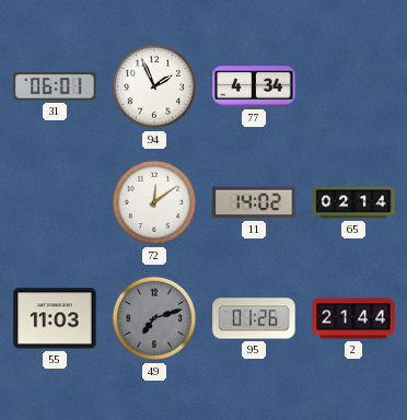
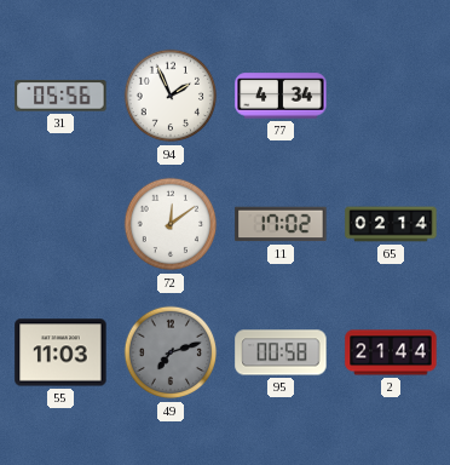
31: 06:01 -> 05:56
11: 14:02 -> 17:02
95: 01:26 -> 00:58
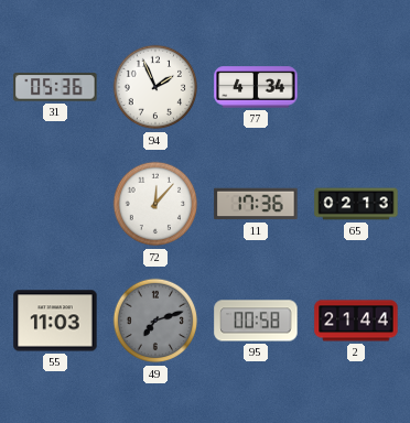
31: 05:56 -> 05:36
72: 12:09 -> 12:07
11: 17:02 -> 17:36
65: 02:14 -> 02:13
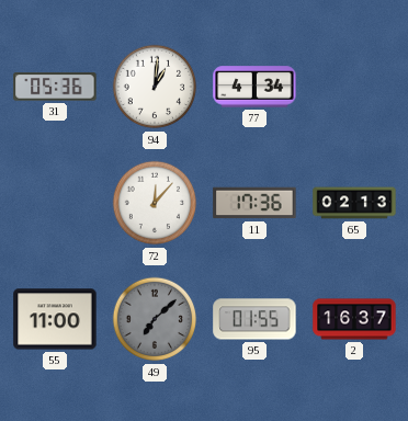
94: 1:56 -> 1:01
55: 11:03 -> 11:00
49: 7:12 -> 7:08
95: 00:58 -> 01:55
2: 21:44 -> 16:37
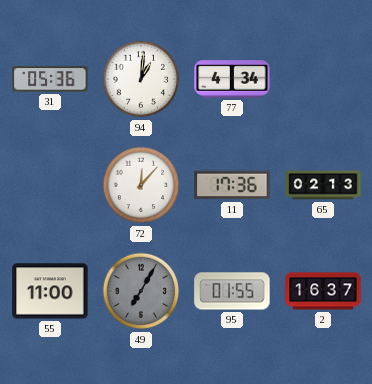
49: 7:08 -> 7:05
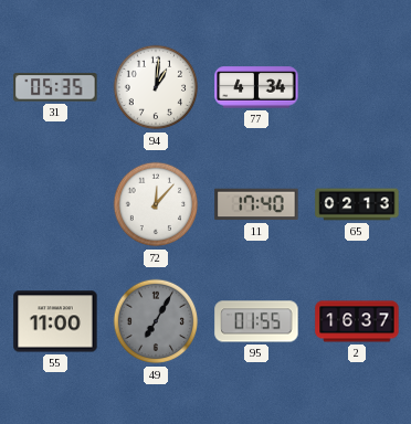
31: 05:36 -> 05:35
11: 17:36 -> 17:40
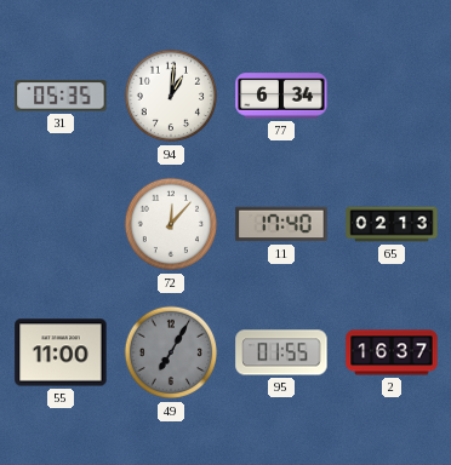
77: 4:34 -> 6:34
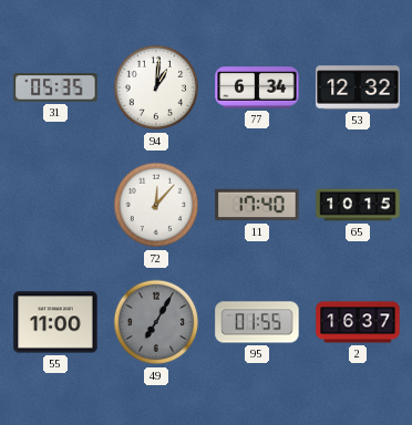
53: none -> 12:32
65: 02:13 -> 10:15
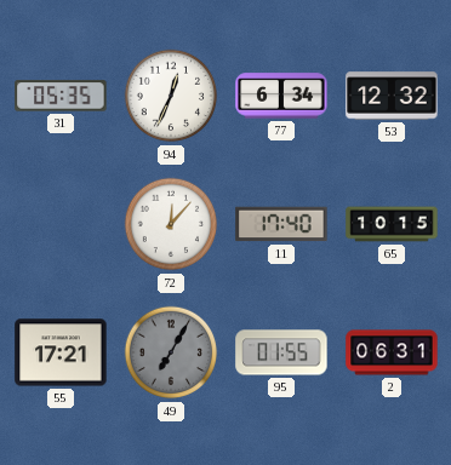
94: 1:01 -> 12:34
55: 11:00 -> 17:21
2: 16:37 -> 06:31
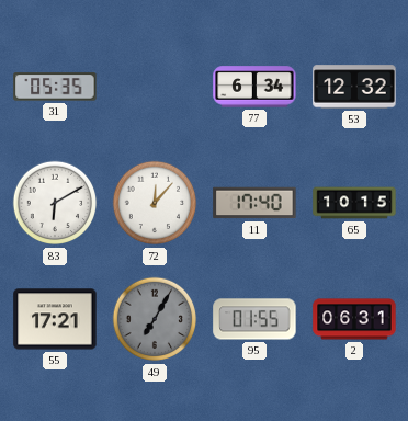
94: 12:34 -> none
83: none -> 6:10
